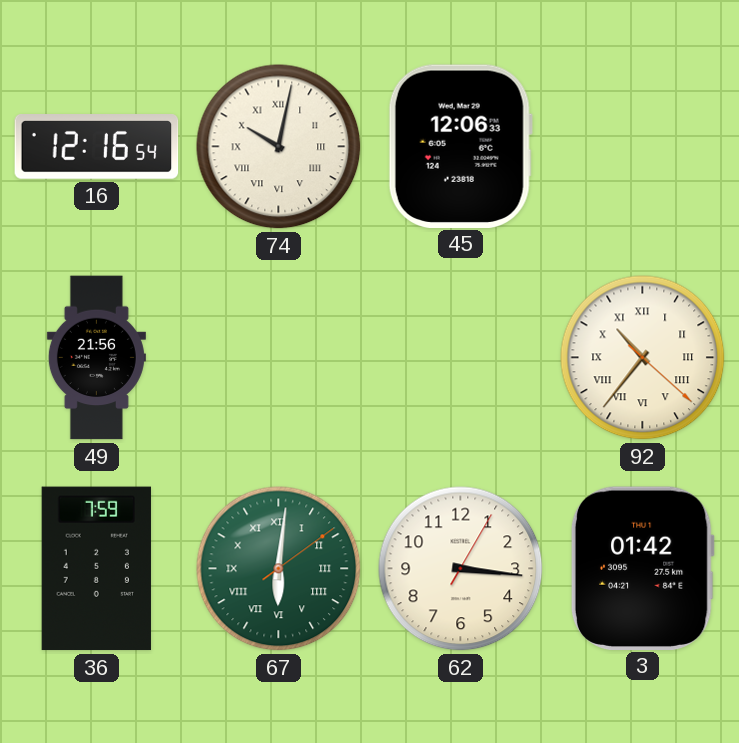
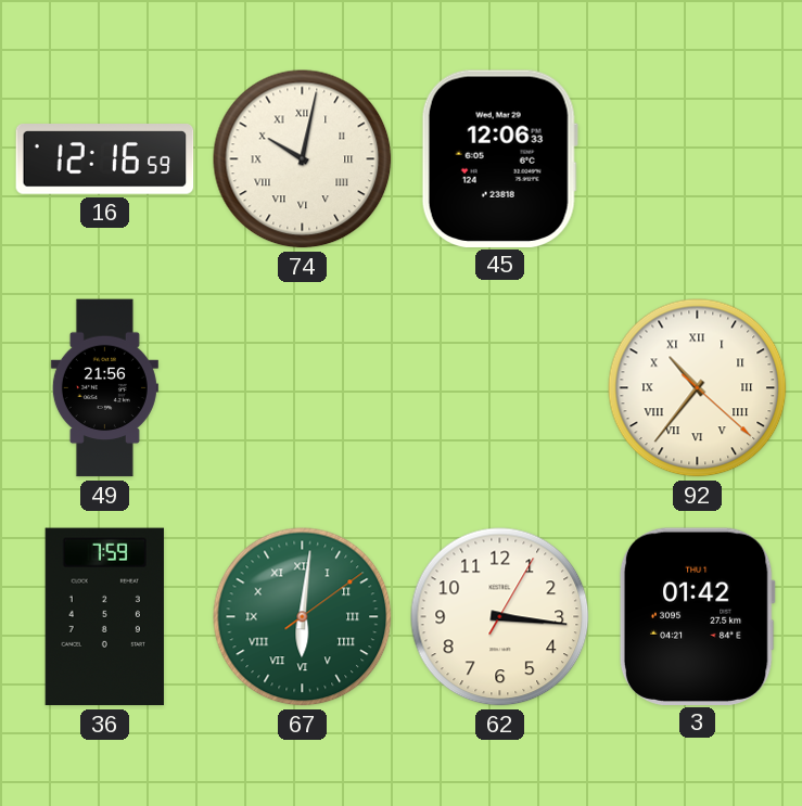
16: 12:16:54 -> 12:16:59
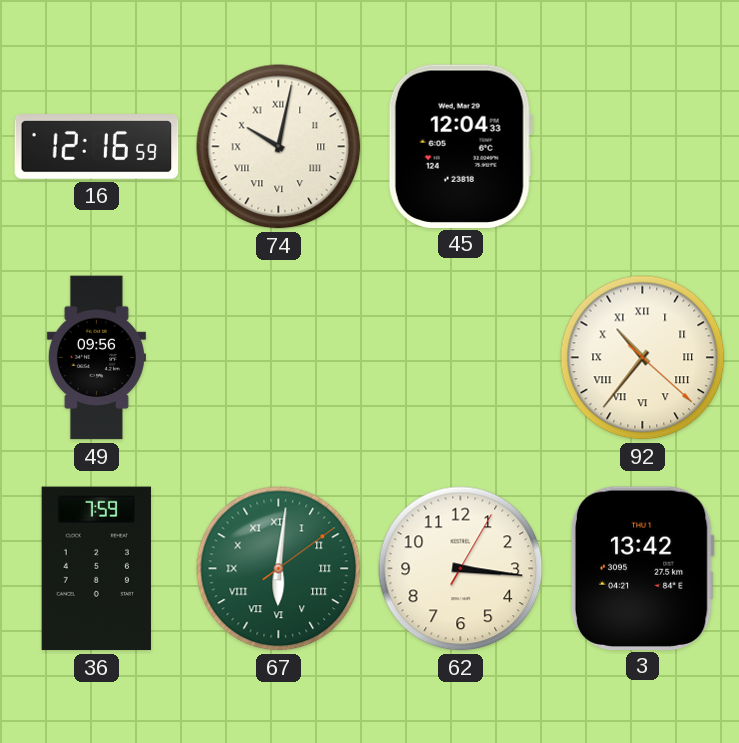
45: 12:06 -> 12:04
49: 21:56 -> 09:56
3: 01:42 -> 13:42
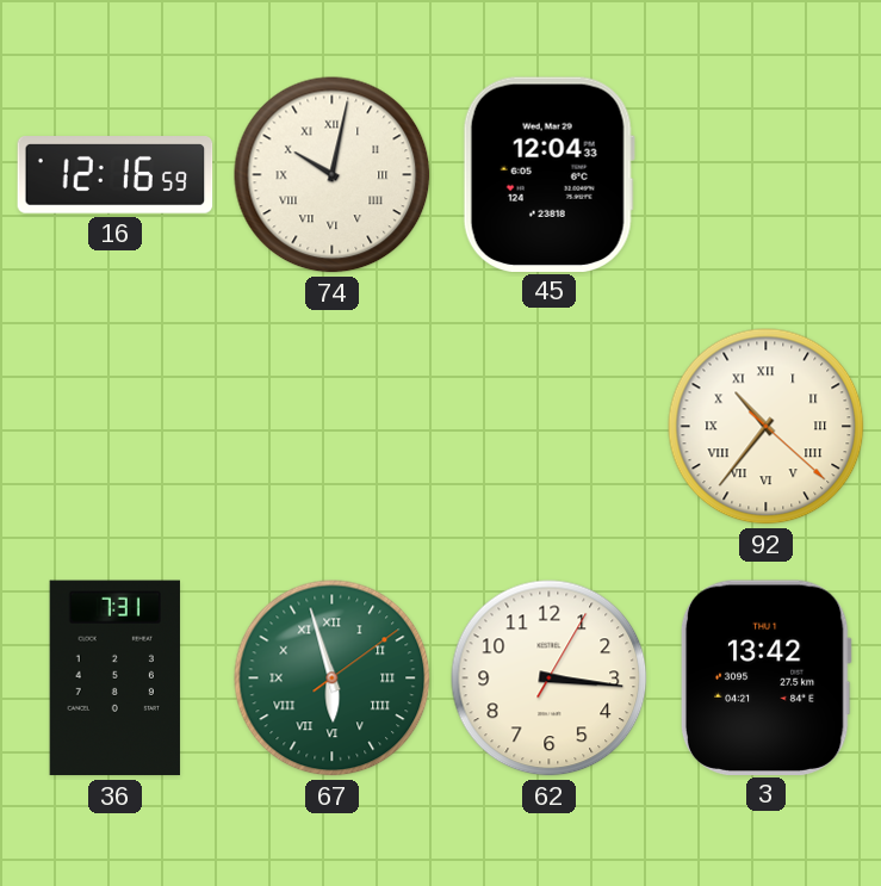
49: 09:56 -> none
36: 7:59 -> 7:31
67: 6:01 -> 5:57
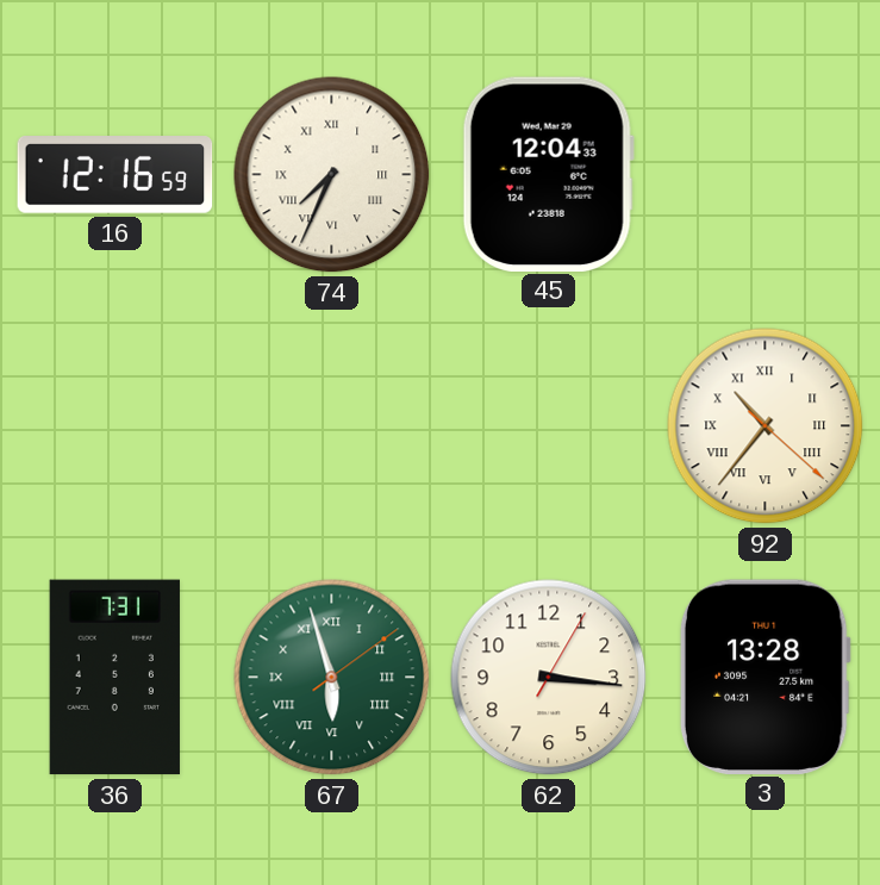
74: 10:02 -> 7:34
3: 13:42 -> 13:28
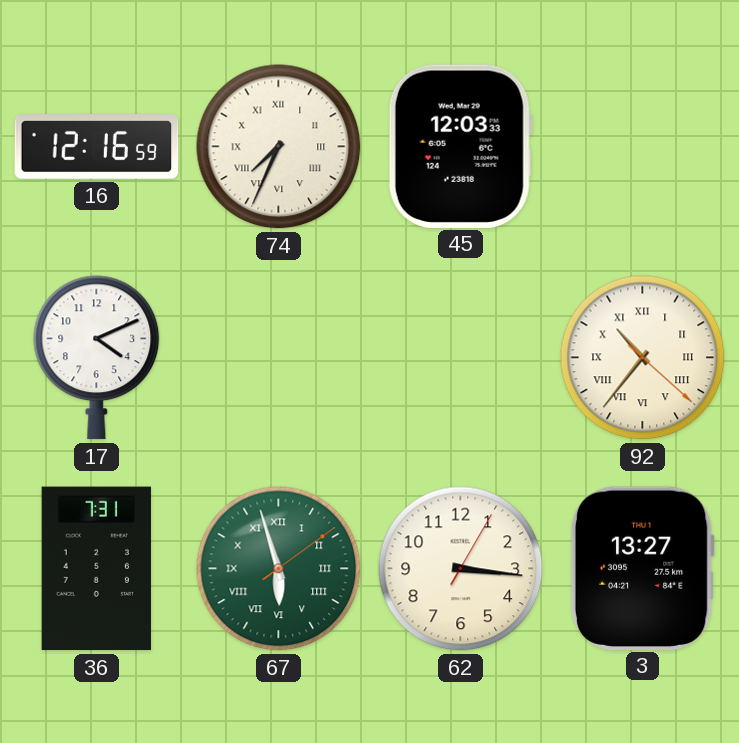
45: 12:04 -> 12:03
17: none -> 4:11
3: 13:28 -> 13:27
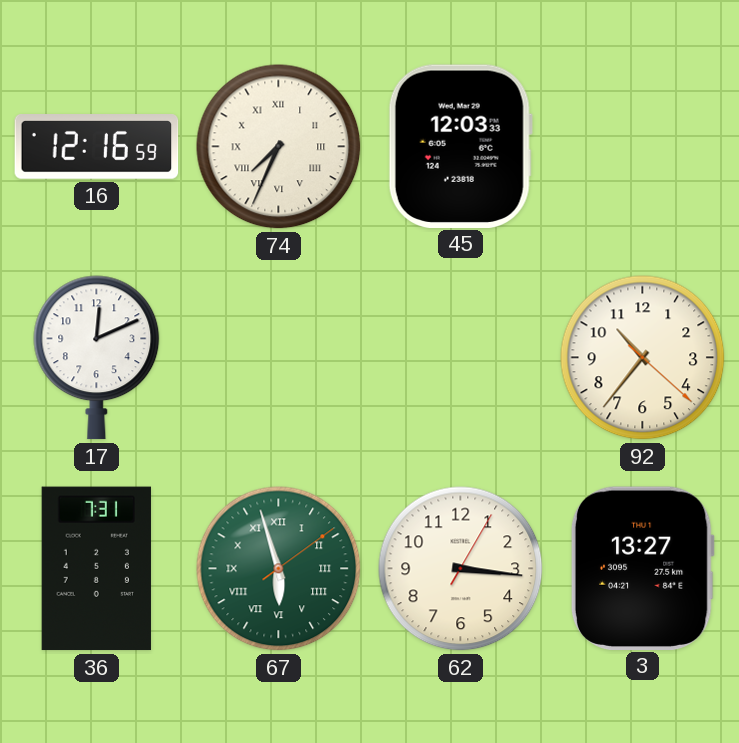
17: 4:11 -> 12:11
92 numerals: Roman -> Arabic
